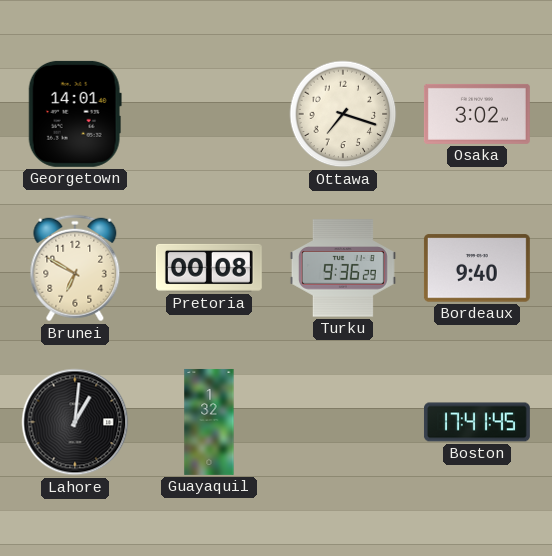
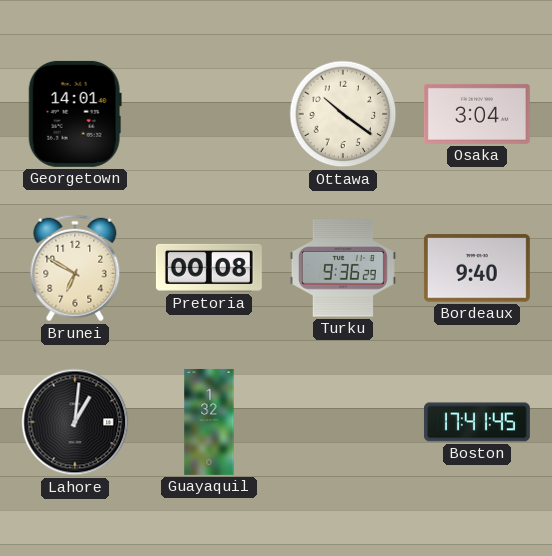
Ottawa: 7:18 -> 10:21
Osaka: 3:02 -> 3:04
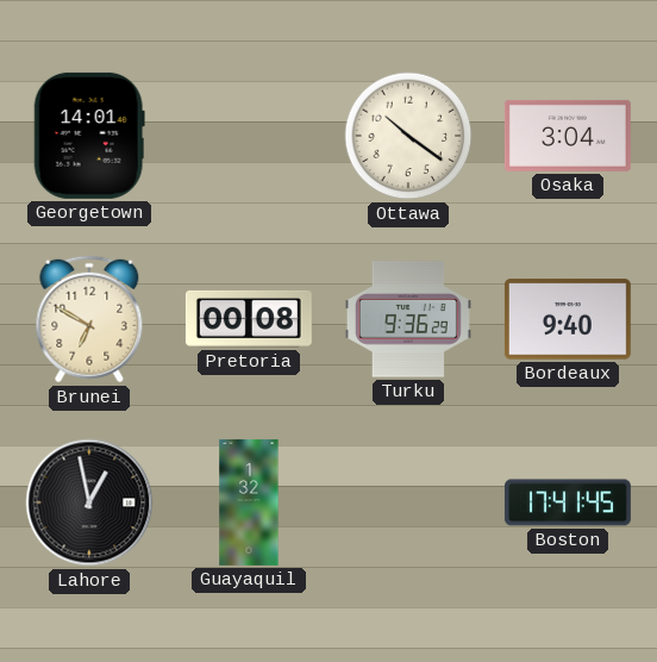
Lahore: 1:01 -> 12:58
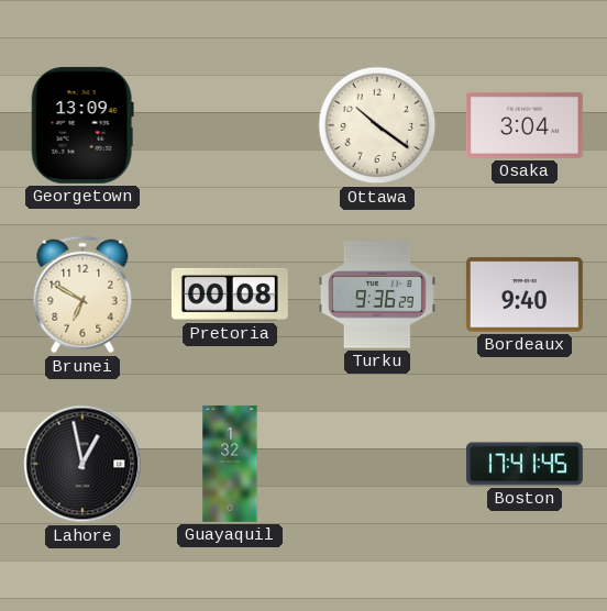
Georgetown: 14:01 -> 13:09
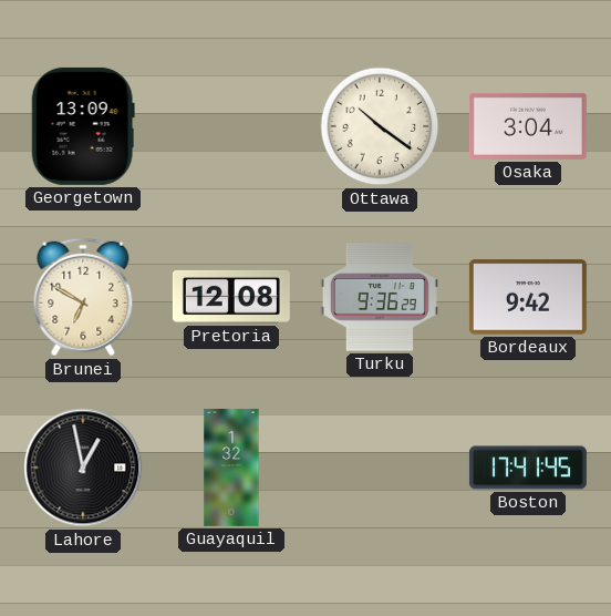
Pretoria: 00:08 -> 12:08
Bordeaux: 9:40 -> 9:42
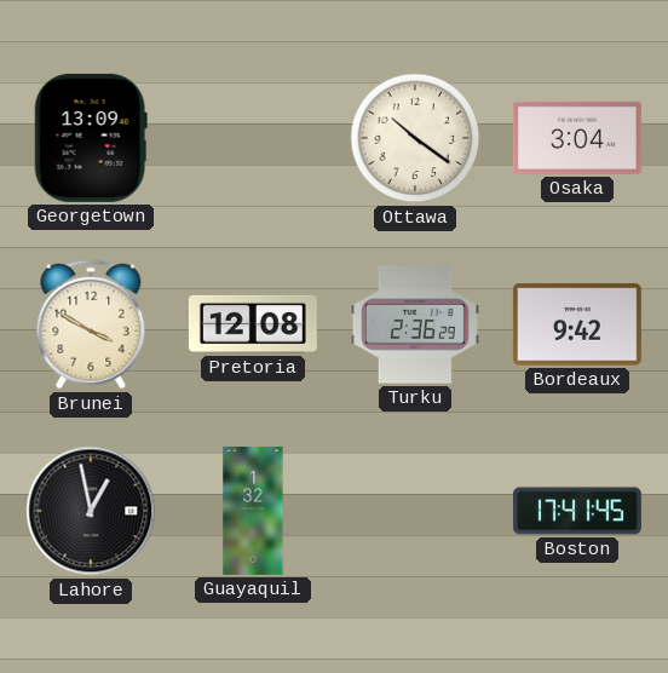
Brunei: 6:50 -> 3:50
Turku: 9:36 -> 2:36
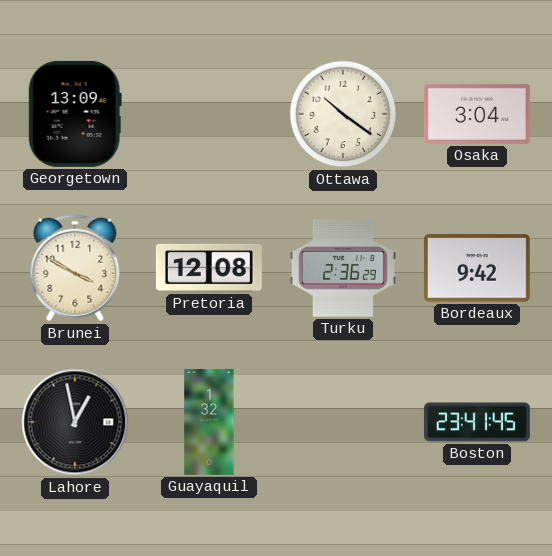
Boston: 17:41 -> 23:41
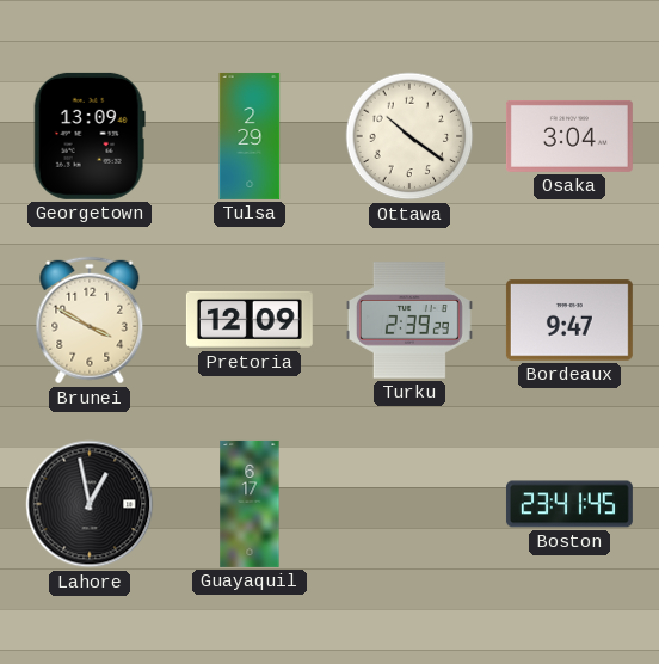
Tulsa: none -> 2:29
Pretoria: 12:08 -> 12:09
Turku: 2:36 -> 2:39
Bordeaux: 9:42 -> 9:47
Guayaquil: 1:32 -> 6:17
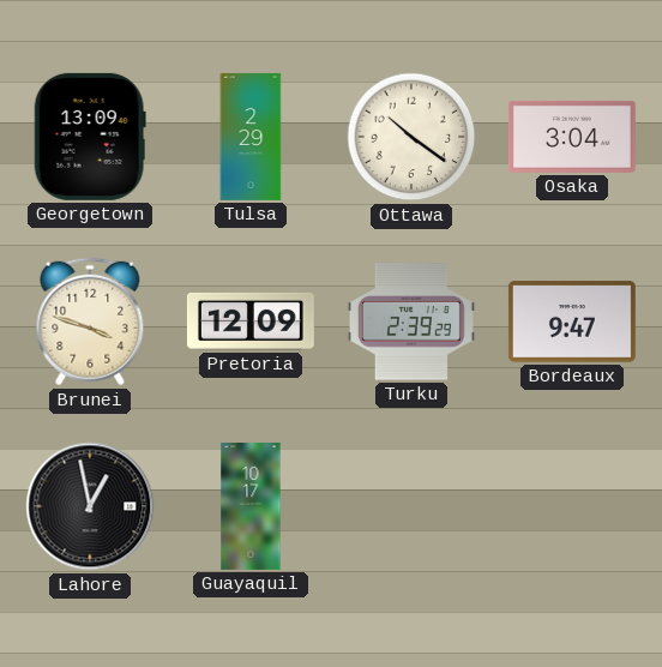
Brunei: 3:50 -> 3:48
Guayaquil: 6:17 -> 10:17
Boston: 23:41 -> none
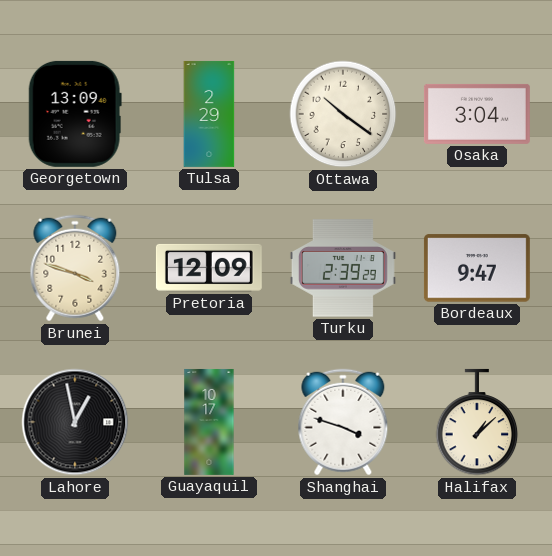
Shanghai: none -> 3:48
Halifax: none -> 1:08
